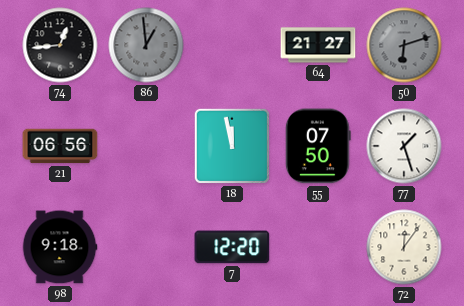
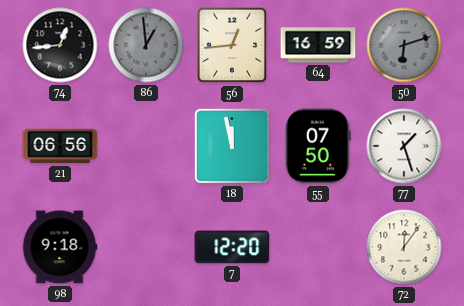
56: none -> 12:44
64: 21:27 -> 16:59
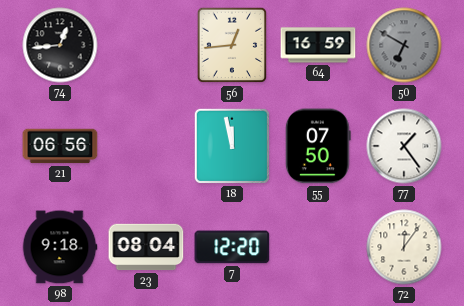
86: 12:59 -> none
50: 6:12 -> 6:50
77: 1:27 -> 1:24
23: none -> 08:04
